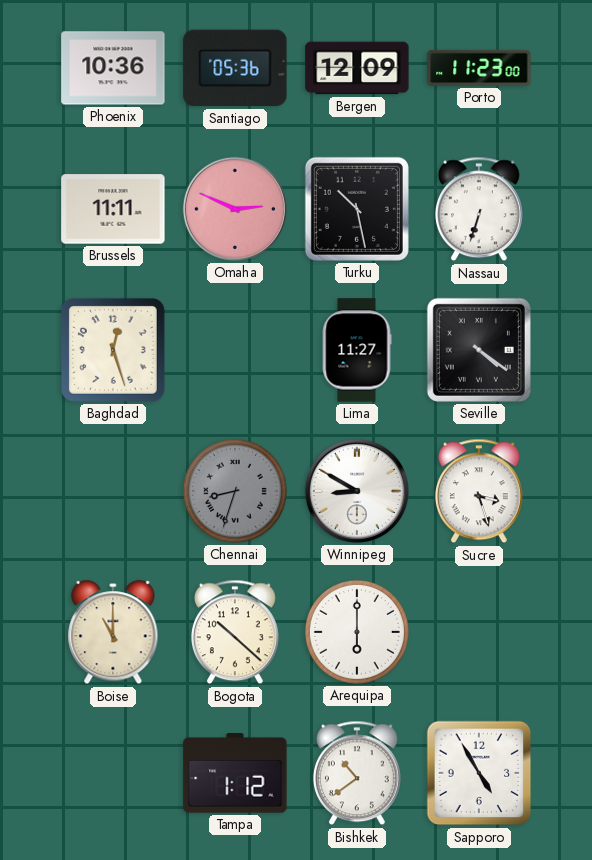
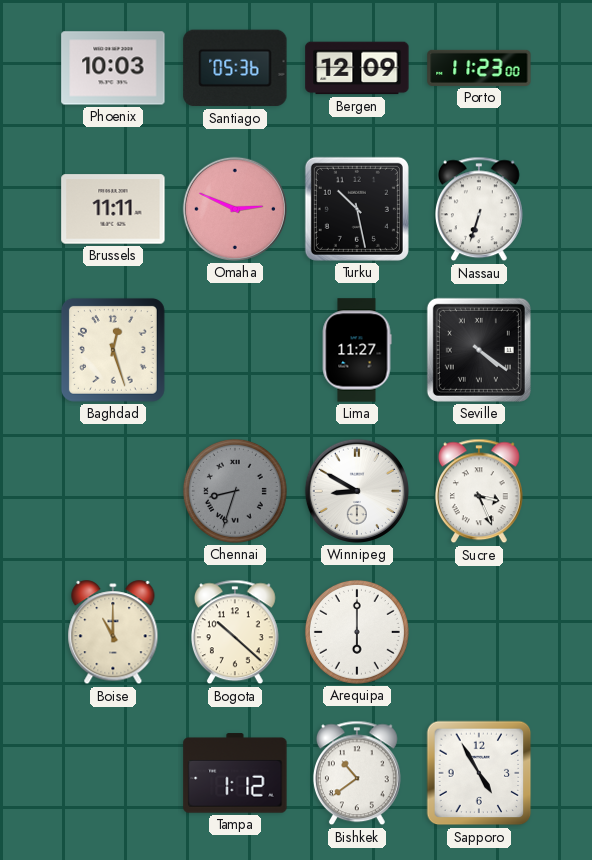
Phoenix: 10:36 -> 10:03
Sucre: 3:27 -> 3:26
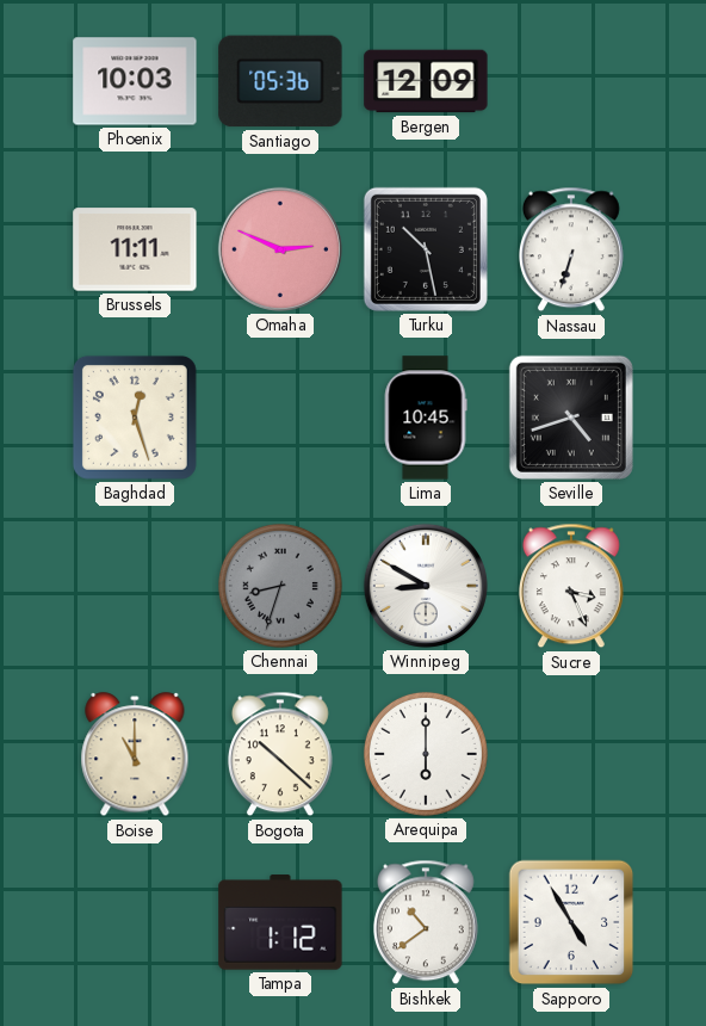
Porto: 11:23 -> none
Lima: 11:27 -> 10:45
Seville: 4:21 -> 4:42
